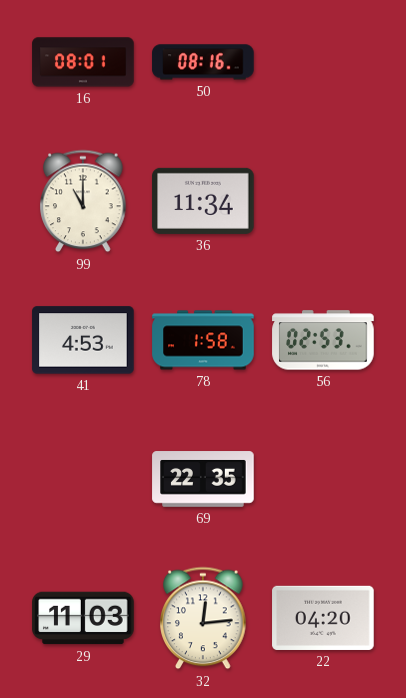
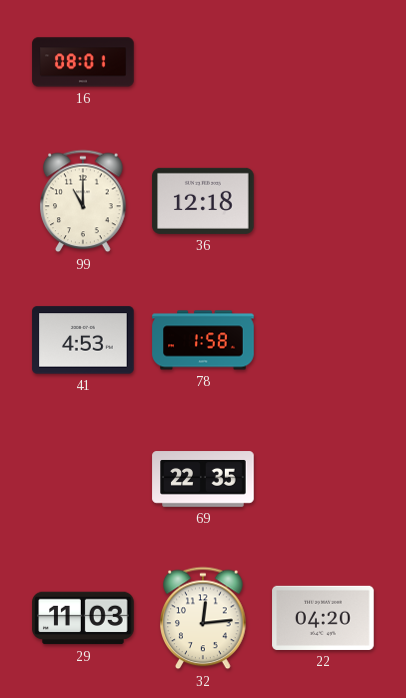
50: 08:16 -> none
36: 11:34 -> 12:18
56: 02:53 -> none
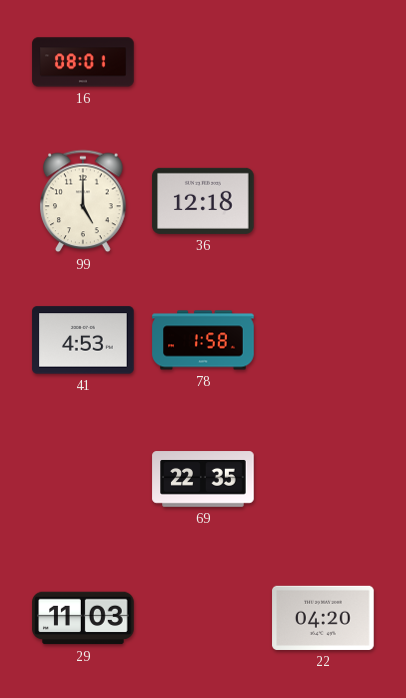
99: 11:00 -> 5:00
32: 12:14 -> none
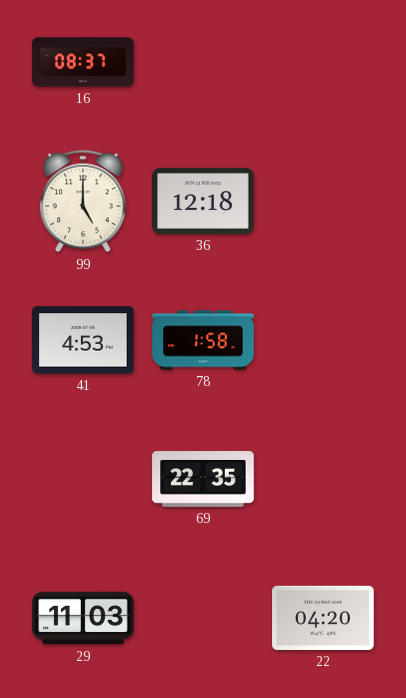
16: 08:01 -> 08:37
